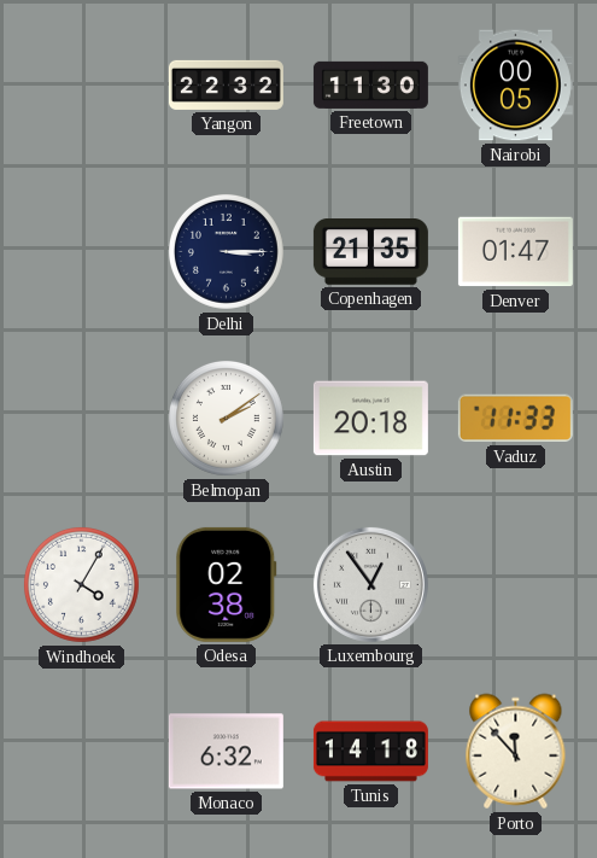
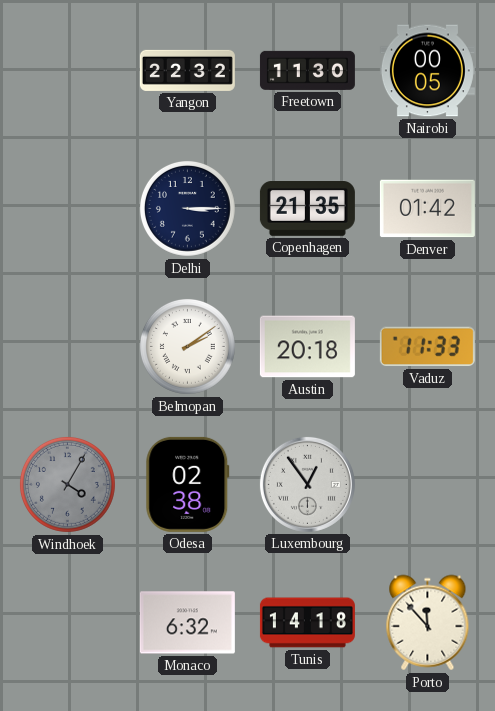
Denver: 01:47 -> 01:42
Windhoek dial: white -> grey
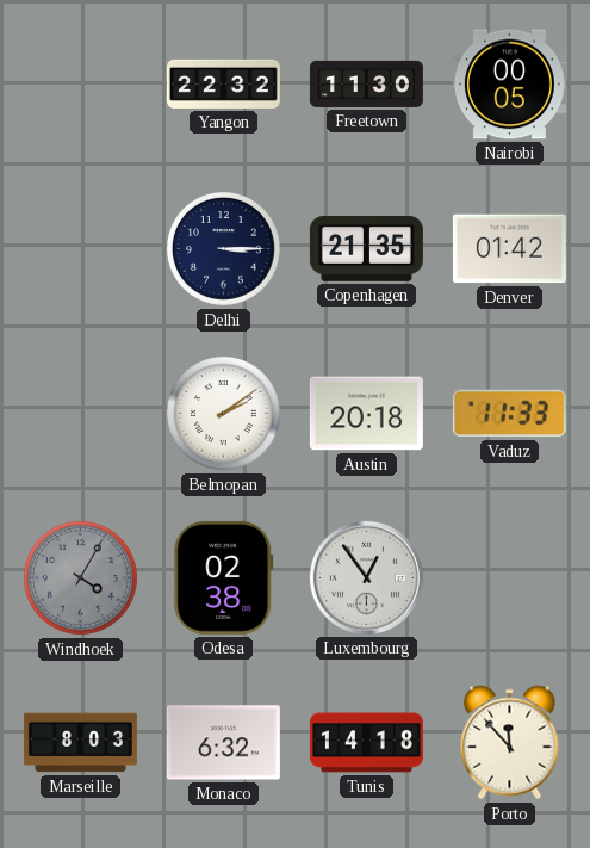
Marseille: none -> 8:03
